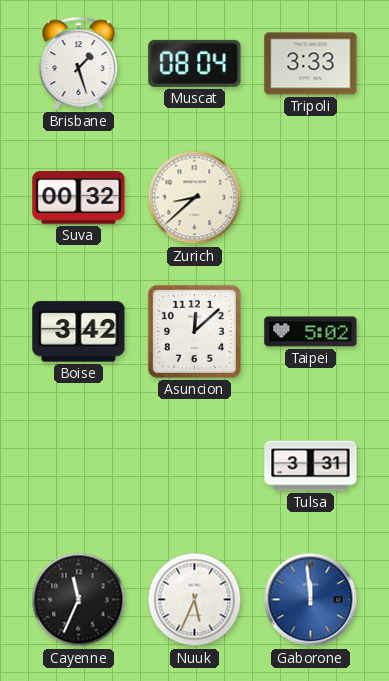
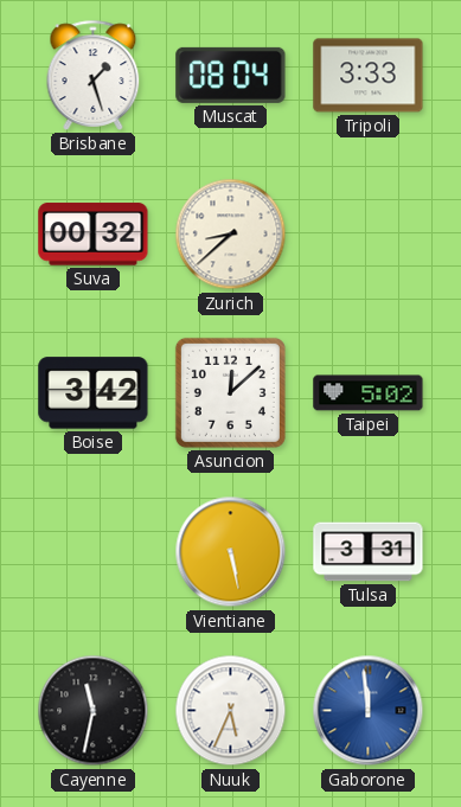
Vientiane: none -> 5:28
Cayenne: 11:34 -> 11:32
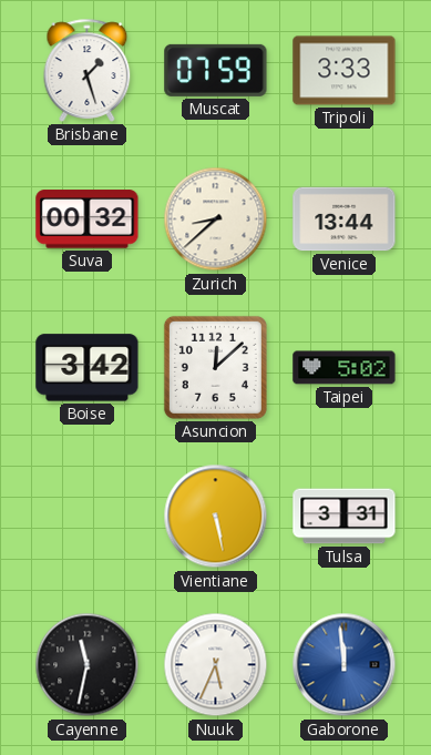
Muscat: 08:04 -> 07:59
Venice: none -> 13:44
